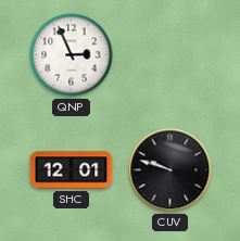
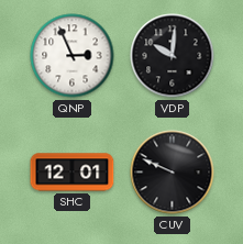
VDP: none -> 10:01
CUV: 9:48 -> 9:49
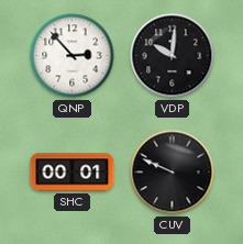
QNP: 2:56 -> 2:53
SHC: 12:01 -> 00:01
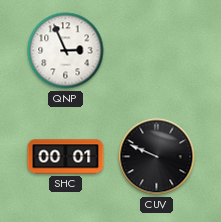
QNP: 2:53 -> 2:56
VDP: 10:01 -> none
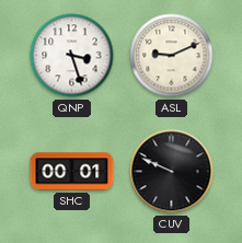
QNP: 2:56 -> 3:27
ASL: none -> 9:11
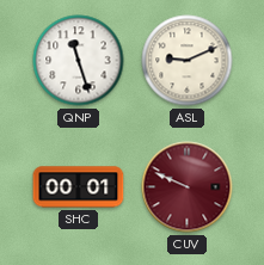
QNP: 3:27 -> 11:27
CUV dial: black -> burgundy
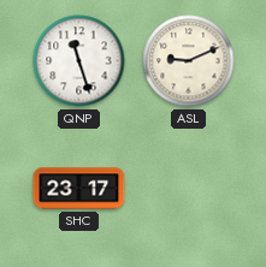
SHC: 00:01 -> 23:17
CUV: 9:49 -> none
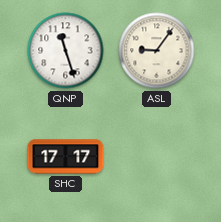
ASL: 9:11 -> 9:06
SHC: 23:17 -> 17:17
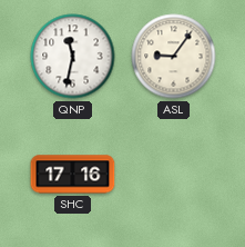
QNP: 11:27 -> 11:32
SHC: 17:17 -> 17:16
